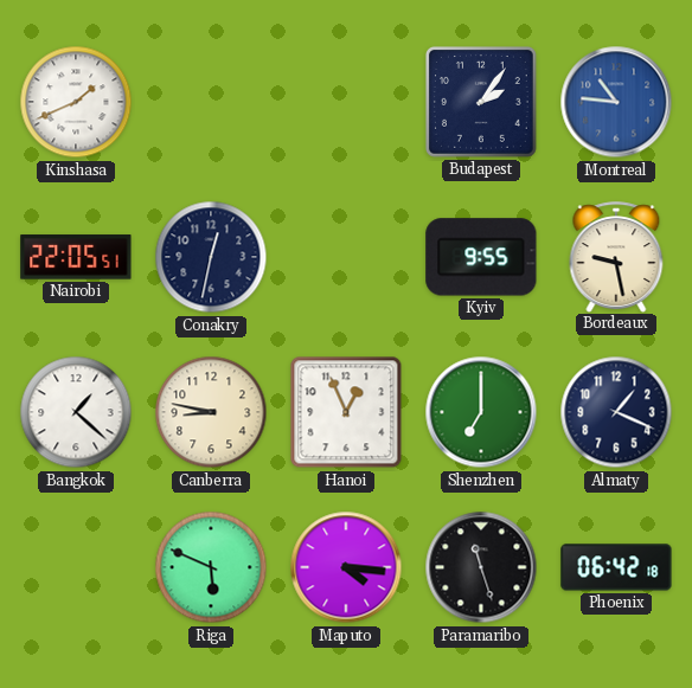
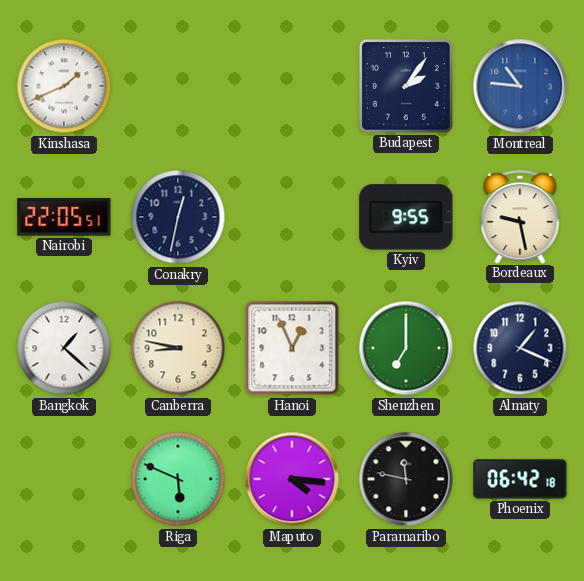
Paramaribo: 11:27 -> 11:47
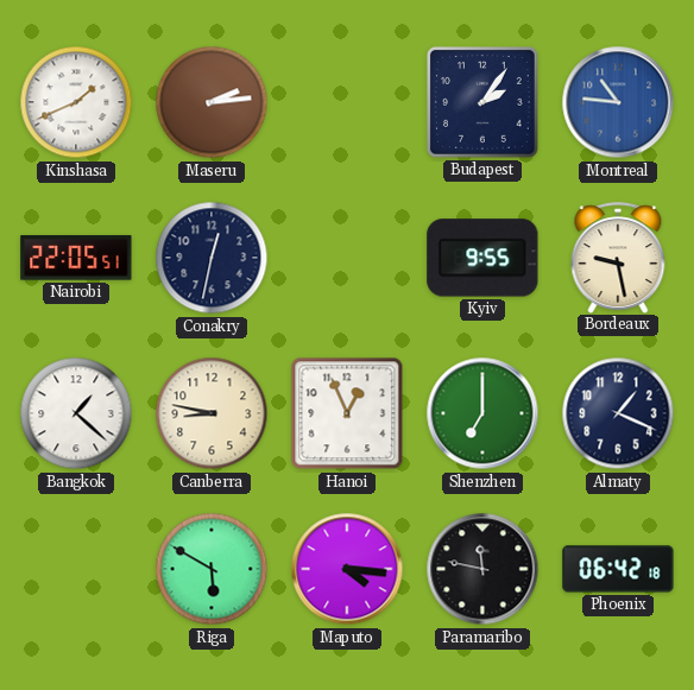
Maseru: none -> 2:14
Riga: 5:49 -> 5:50
